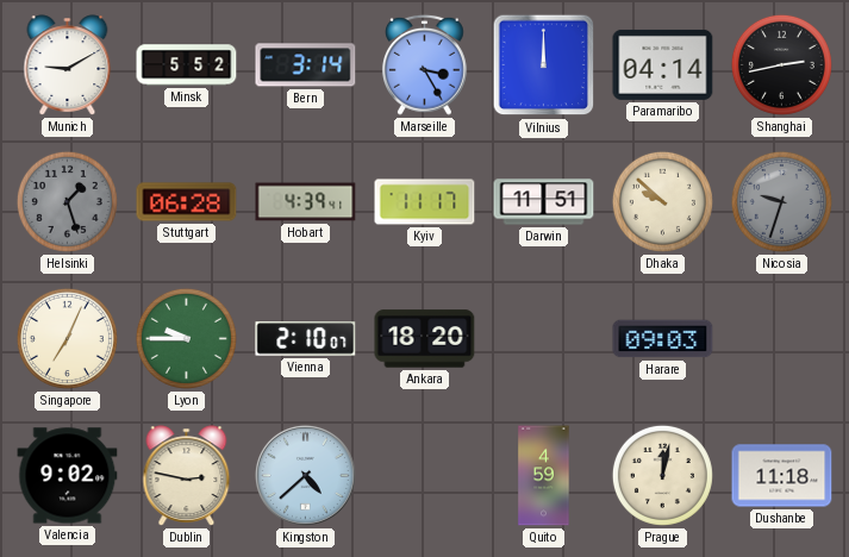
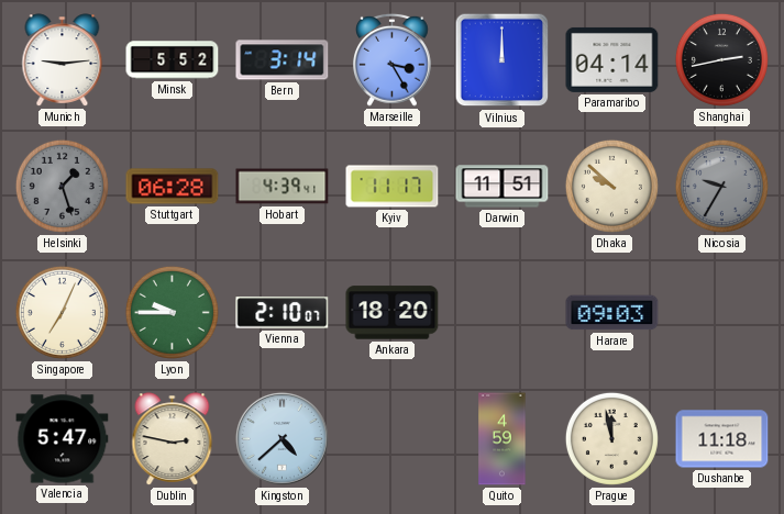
Munich: 9:10 -> 9:14
Nicosia: 9:33 -> 9:35
Valencia: 9:02 -> 5:47
Prague: 12:02 -> 11:58
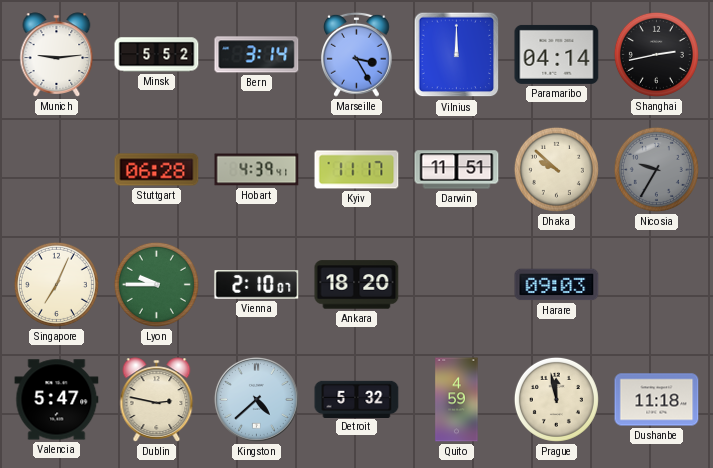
Helsinki: 1:27 -> none
Detroit: none -> 5:32
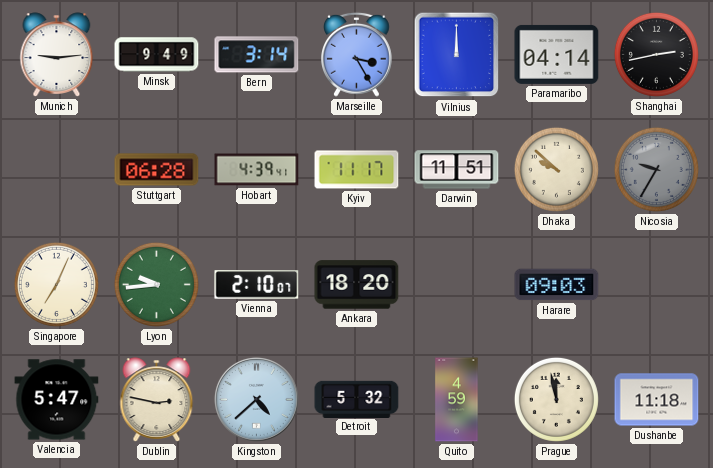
Minsk: 5:52 -> 9:49
Lyon: 9:45 -> 9:44
